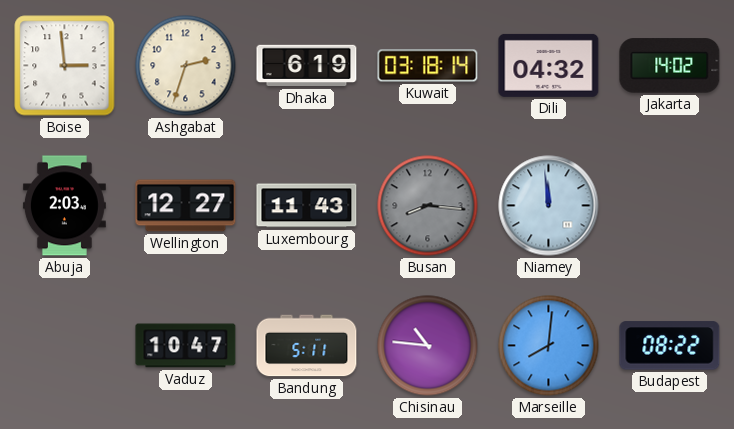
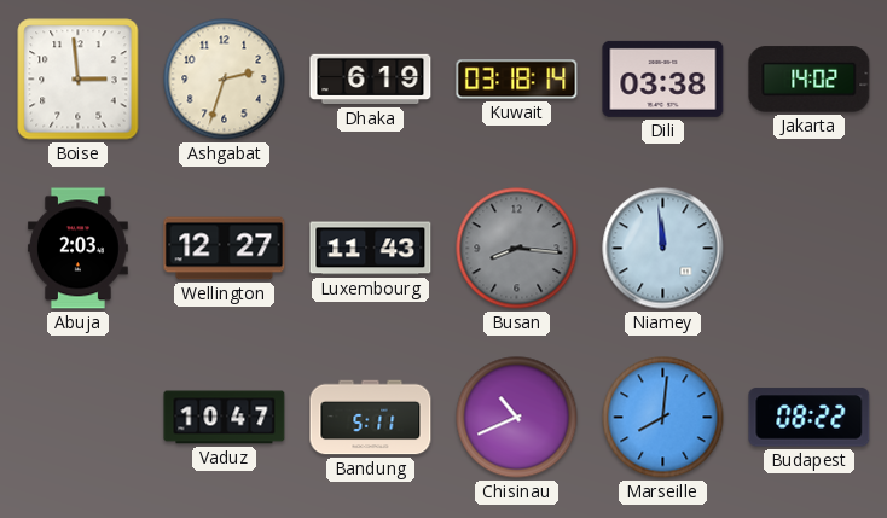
Dili: 04:32 -> 03:38
Chisinau: 10:46 -> 10:41
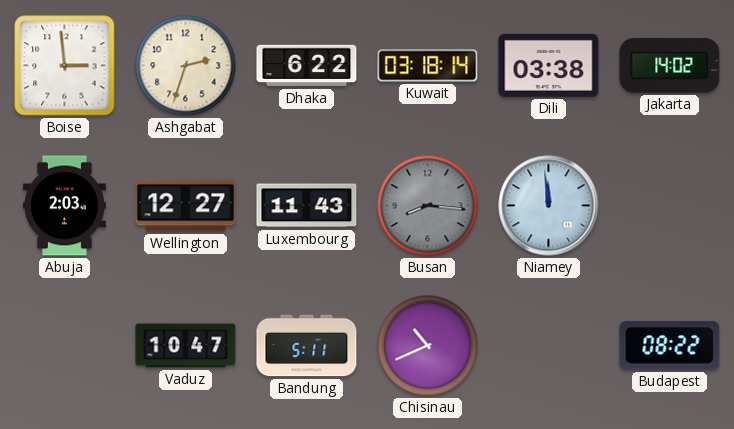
Dhaka: 6:19 -> 6:22
Marseille: 8:01 -> none
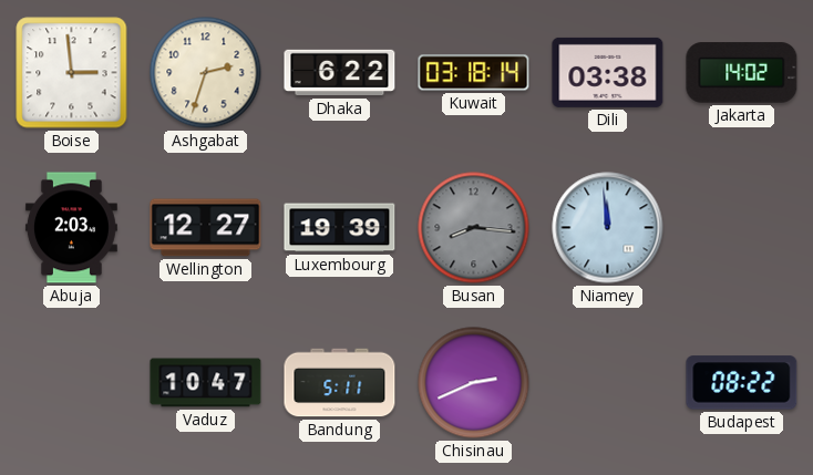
Luxembourg: 11:43 -> 19:39
Chisinau: 10:41 -> 2:41
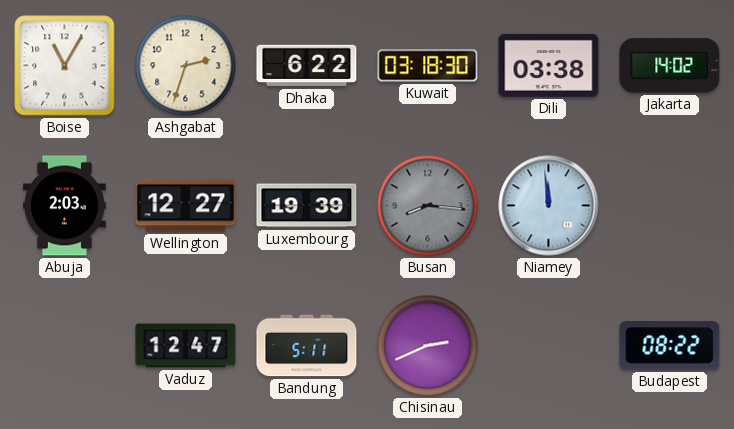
Boise: 2:59 -> 11:05
Kuwait: 03:18:14 -> 03:18:30
Vaduz: 10:47 -> 12:47
